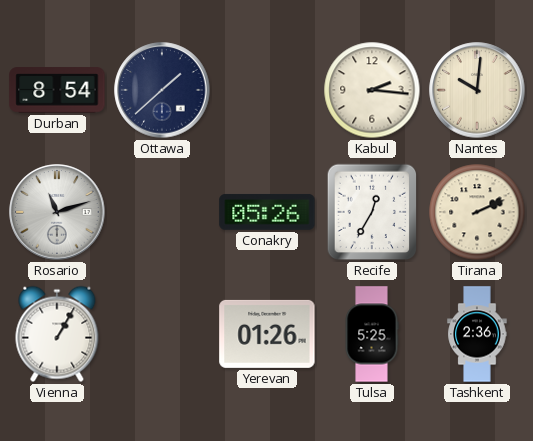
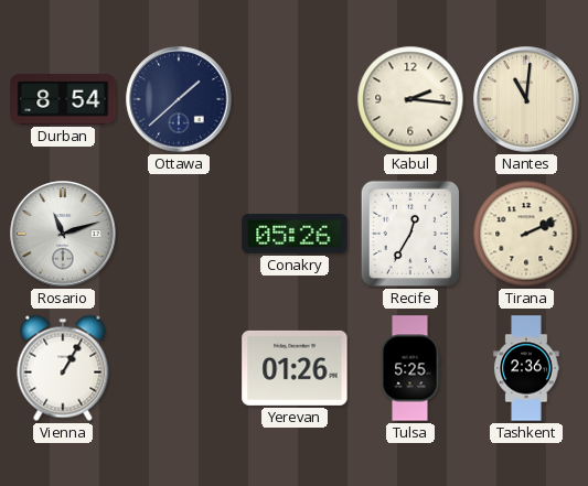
Nantes: 10:01 -> 11:01
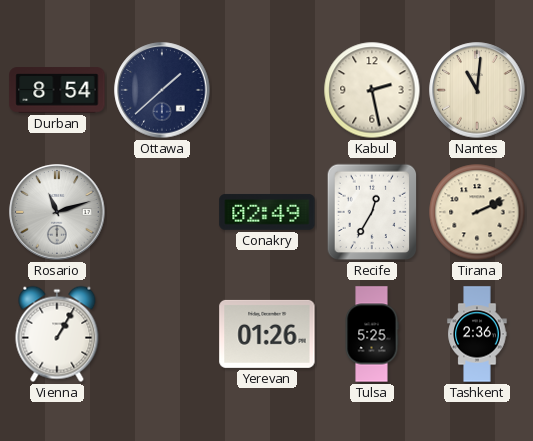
Kabul: 2:16 -> 2:28
Conakry: 05:26 -> 02:49
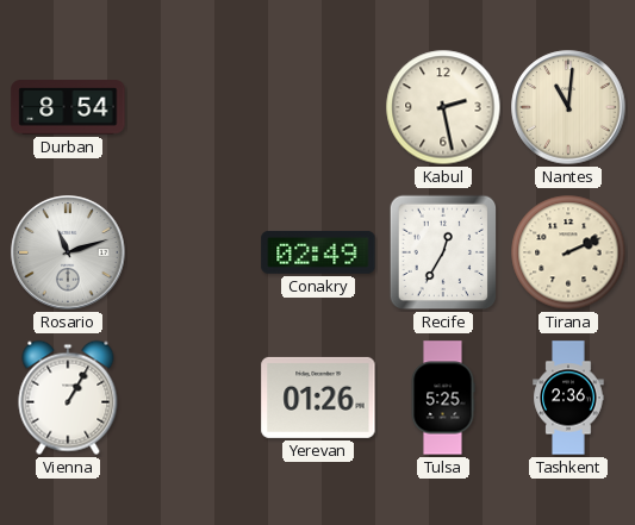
Ottawa: 1:38 -> none
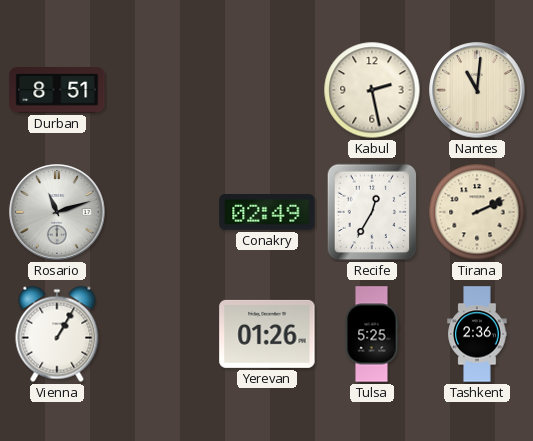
Durban: 8:54 -> 8:51
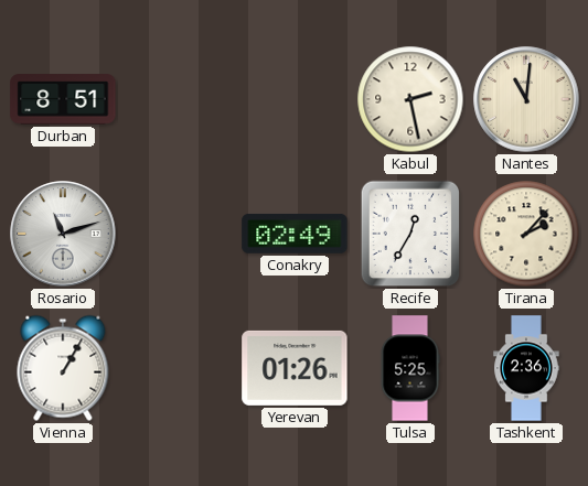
Tirana: 2:11 -> 2:07
